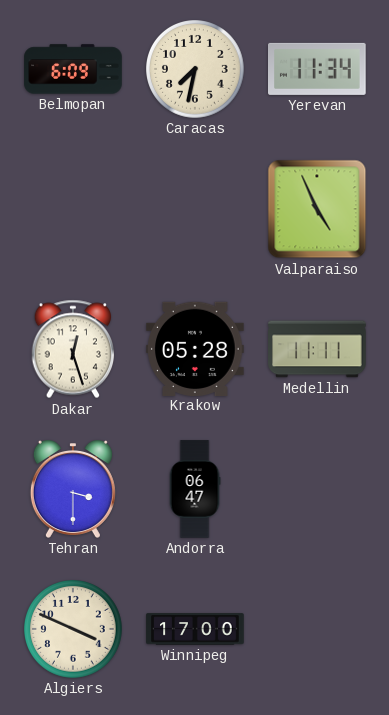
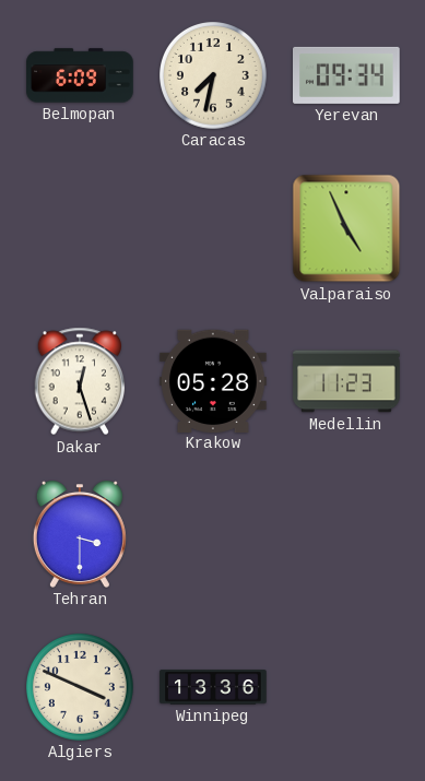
Yerevan: 11:34 -> 09:34
Medellin: 11:11 -> 11:23
Andorra: 06:47 -> none
Winnipeg: 17:00 -> 13:36
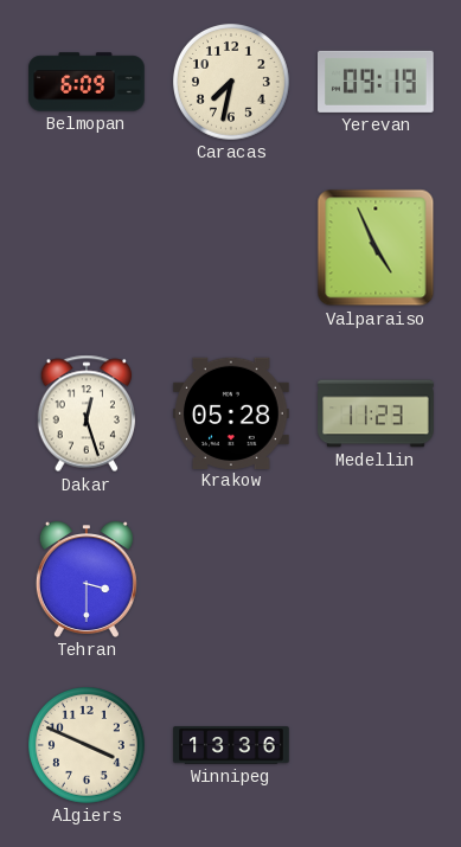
Yerevan: 09:34 -> 09:19
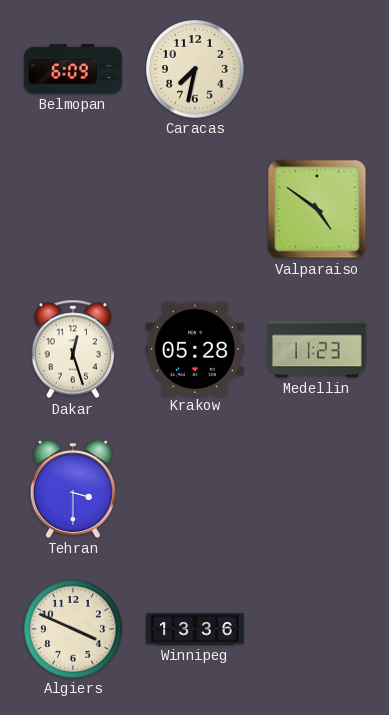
Yerevan: 09:19 -> none
Valparaiso: 4:56 -> 4:51
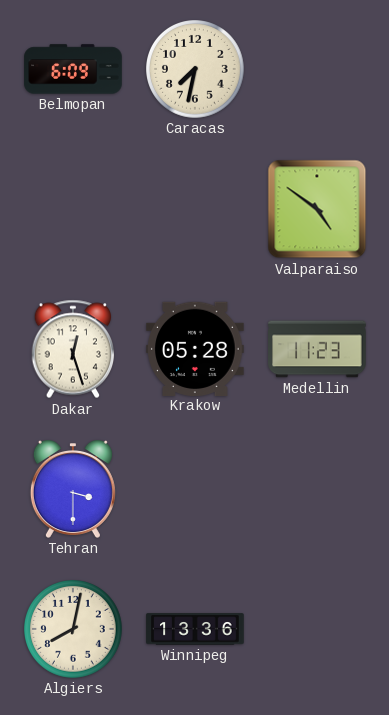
Algiers: 3:49 -> 8:02
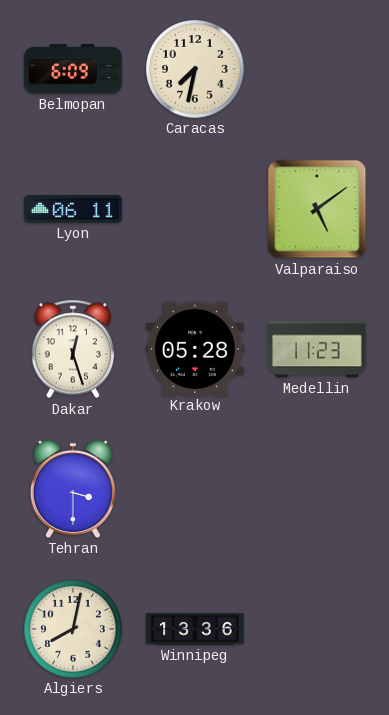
Lyon: none -> 06:11
Valparaiso: 4:51 -> 5:09
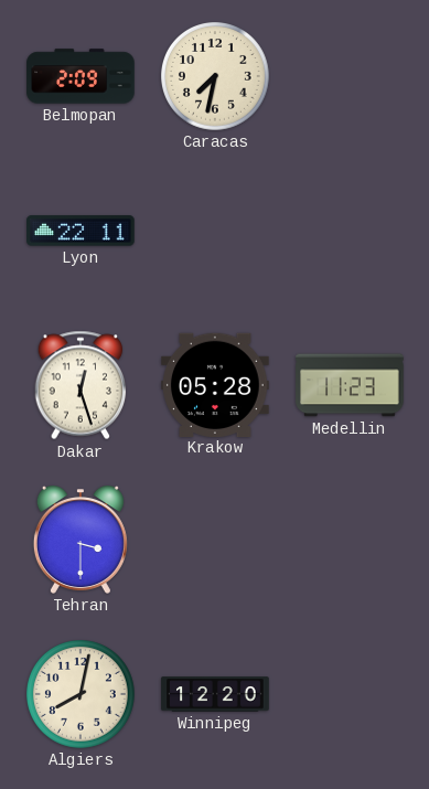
Belmopan: 6:09 -> 2:09
Lyon: 06:11 -> 22:11
Valparaiso: 5:09 -> none
Winnipeg: 13:36 -> 12:20
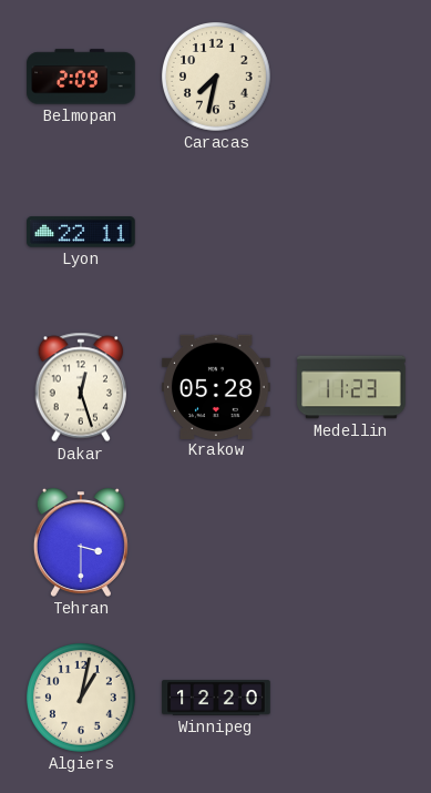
Algiers: 8:02 -> 1:02
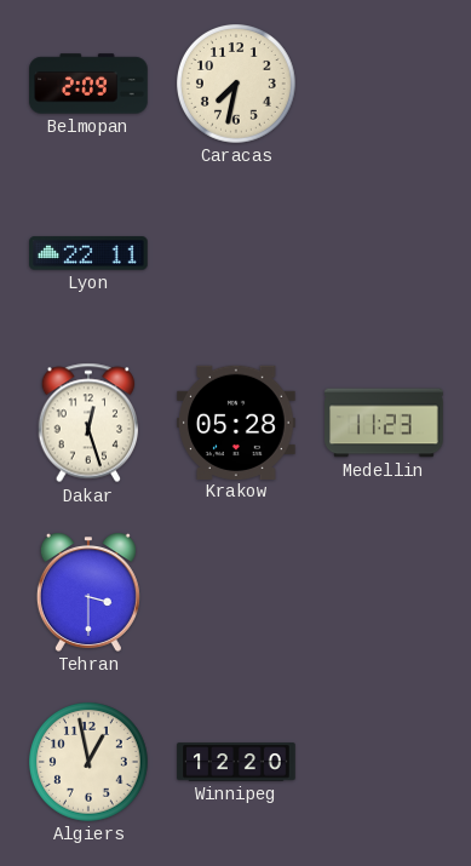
Algiers: 1:02 -> 12:58
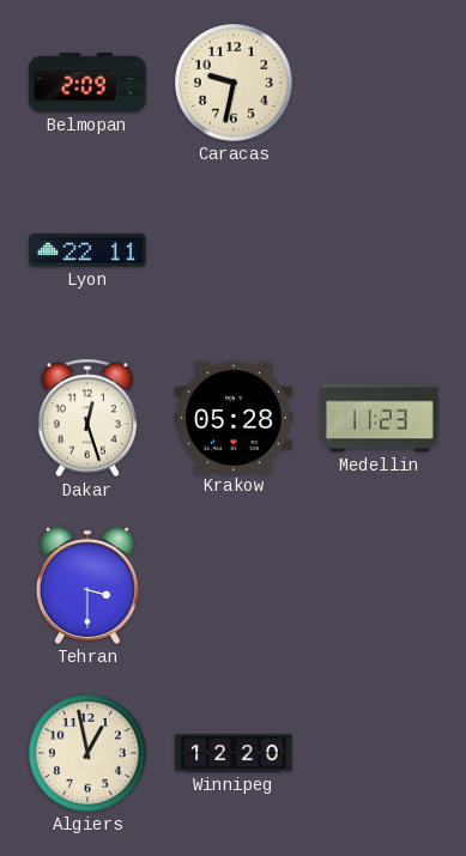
Caracas: 7:32 -> 9:32
